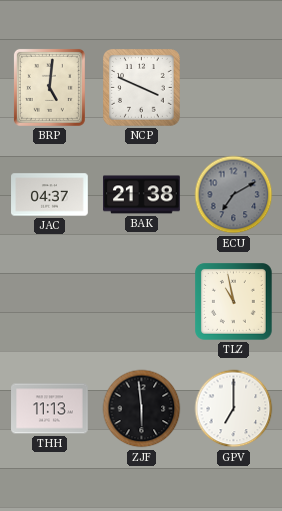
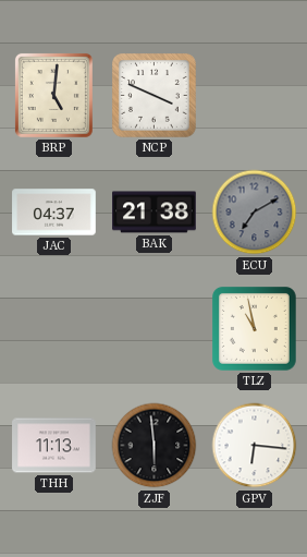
GPV: 7:00 -> 6:16
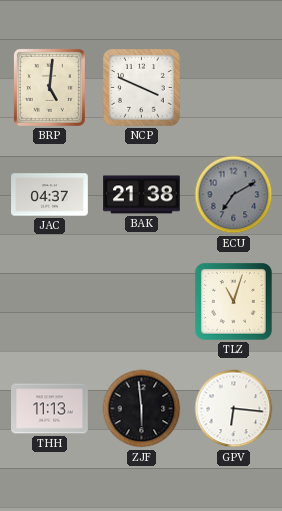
TLZ: 10:58 -> 11:03
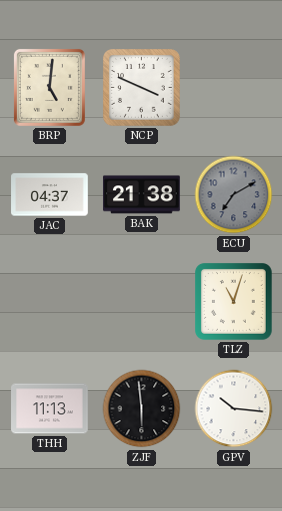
GPV: 6:16 -> 10:16
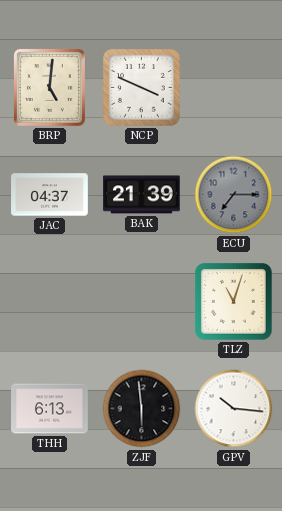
BAK: 21:38 -> 21:39
ECU: 7:10 -> 7:15
THH: 11:13 -> 6:13
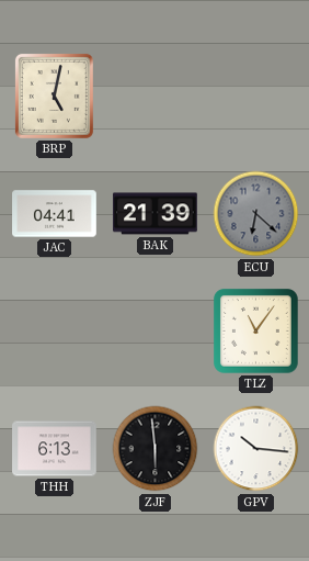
BRP: 5:01 -> 5:02
NCP: 3:49 -> none
JAC: 04:37 -> 04:41
ECU: 7:15 -> 6:22
TLZ: 11:03 -> 11:06
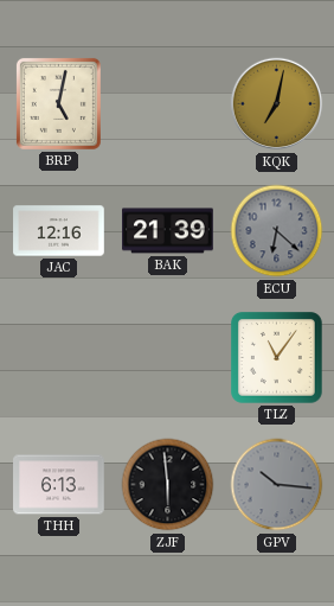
KQK: none -> 7:02
JAC: 04:41 -> 12:16
GPV dial: white -> grey
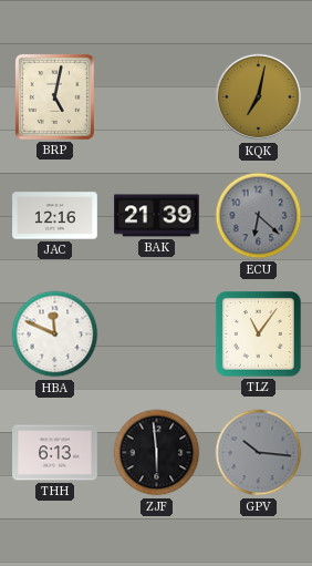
HBA: none -> 11:49
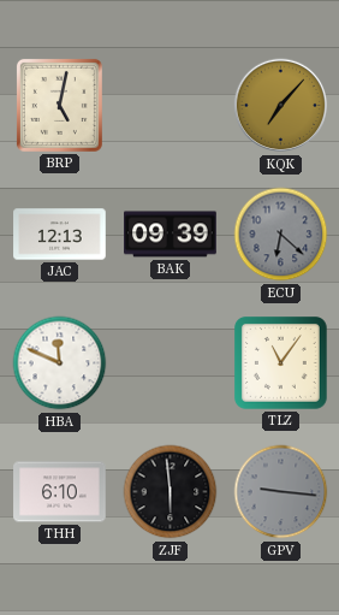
KQK: 7:02 -> 7:07
JAC: 12:16 -> 12:13
BAK: 21:39 -> 09:39
THH: 6:13 -> 6:10
GPV: 10:16 -> 9:16
